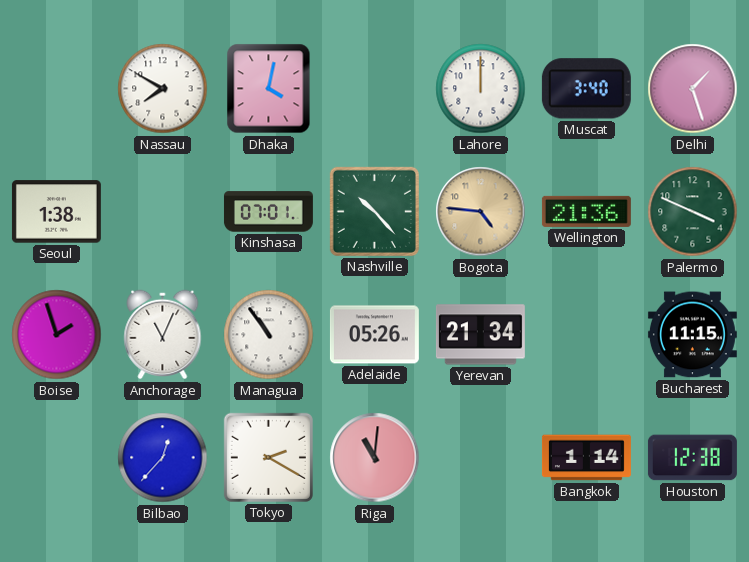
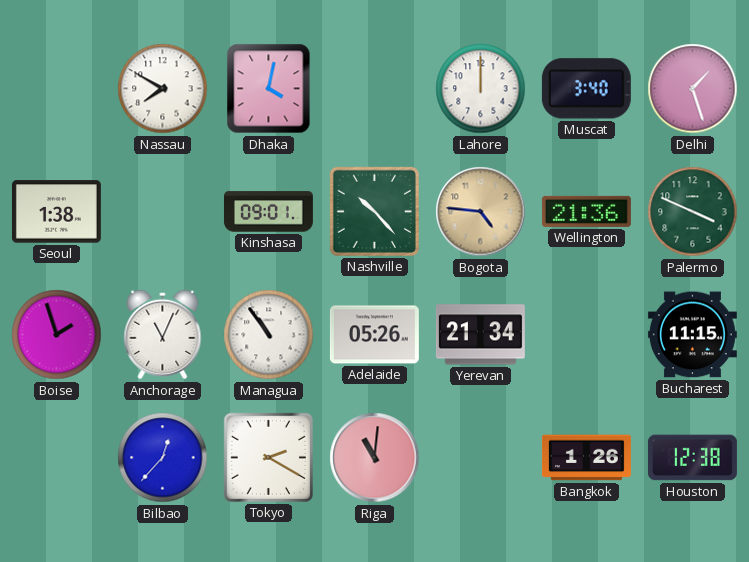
Kinshasa: 07:01 -> 09:01
Bangkok: 1:14 -> 1:26
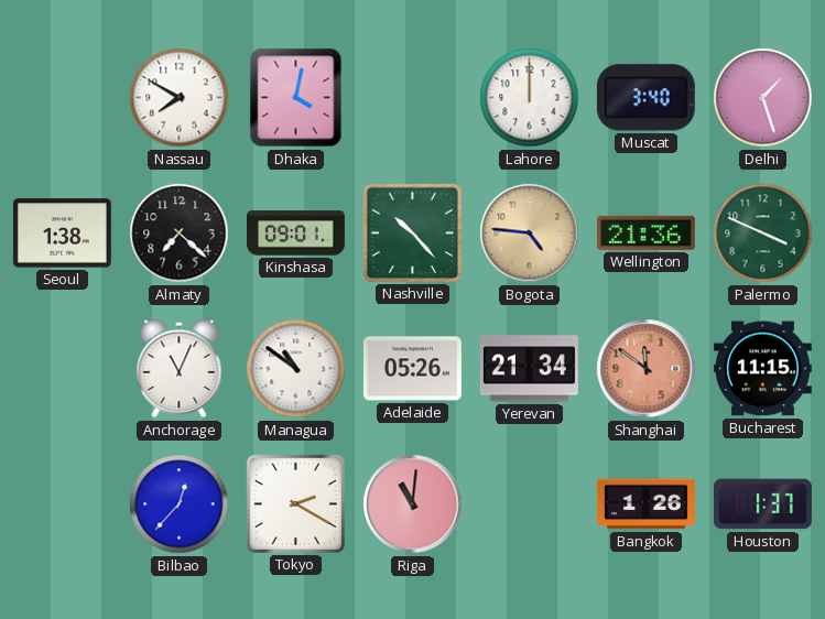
Almaty: none -> 7:22
Boise: 1:57 -> none
Managua: 10:54 -> 10:51
Shanghai: none -> 11:51
Houston: 12:38 -> 1:37
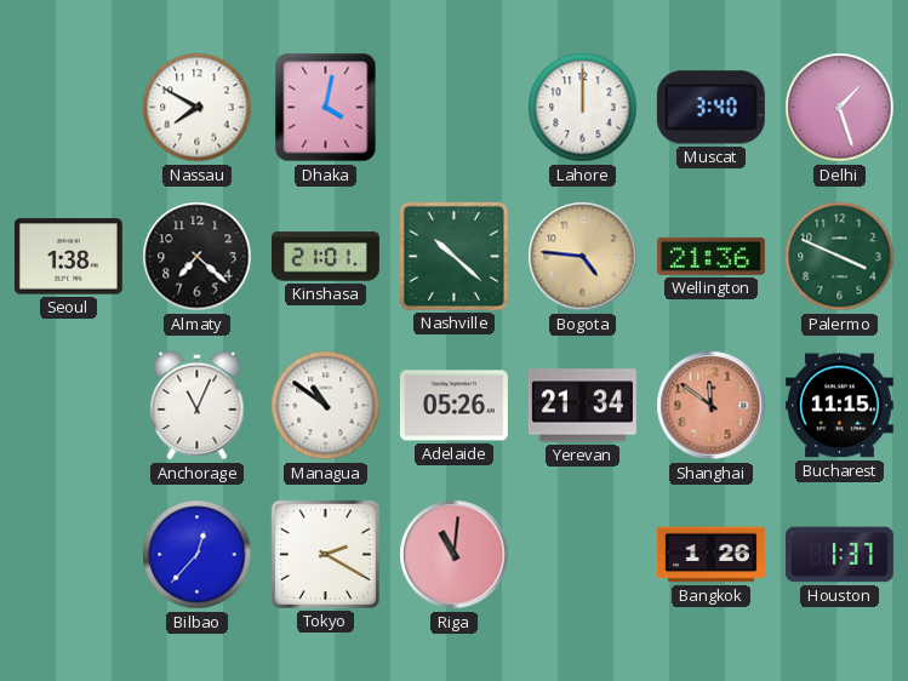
Kinshasa: 09:01 -> 21:01
Nashville: 10:23 -> 10:22
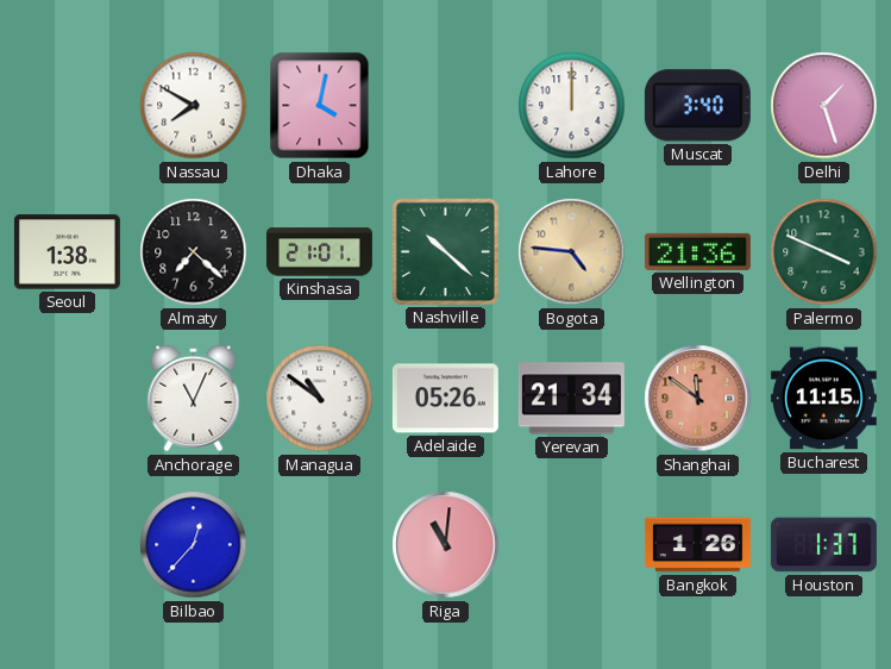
Tokyo: 2:20 -> none
